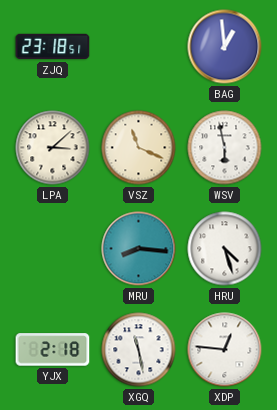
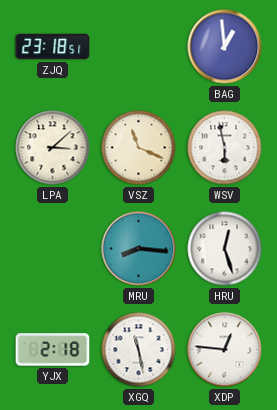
HRU: 4:27 -> 12:27
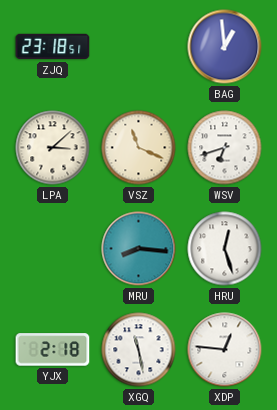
WSV: 5:58 -> 6:42
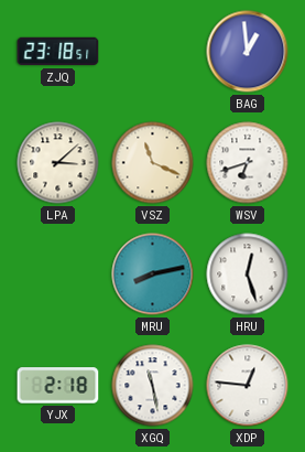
MRU: 8:16 -> 8:13
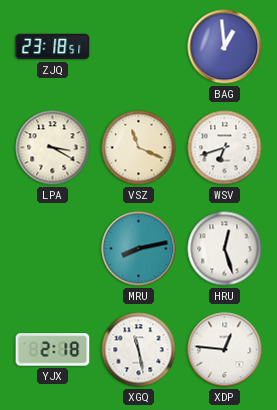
LPA: 3:08 -> 3:20
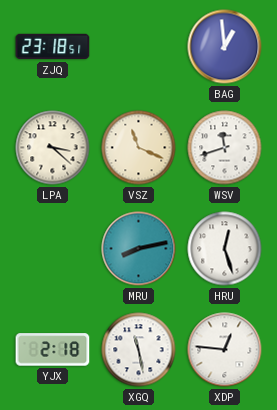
LPA: 3:20 -> 3:22
WSV: 6:42 -> 11:42
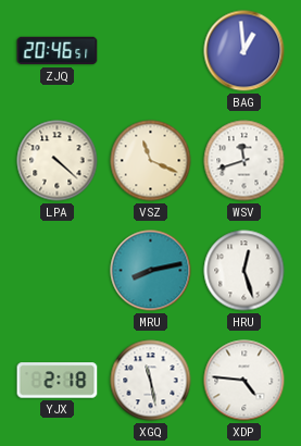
ZJQ: 23:18 -> 20:46
LPA: 3:22 -> 4:22
XDP: 12:46 -> 4:46
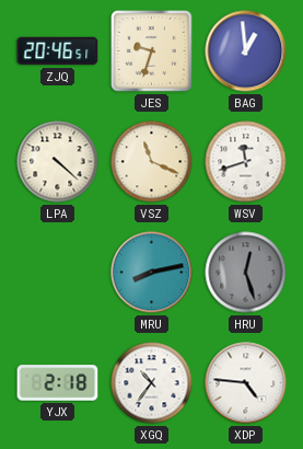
JES: none -> 9:33
HRU dial: white -> grey
XGQ: 11:28 -> 10:36
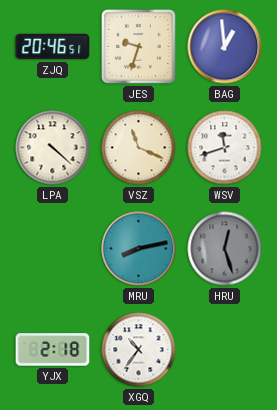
XDP: 4:46 -> none
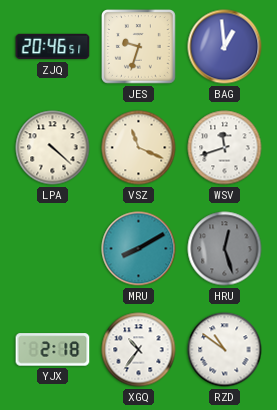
MRU: 8:13 -> 8:10
RZD: none -> 10:51
